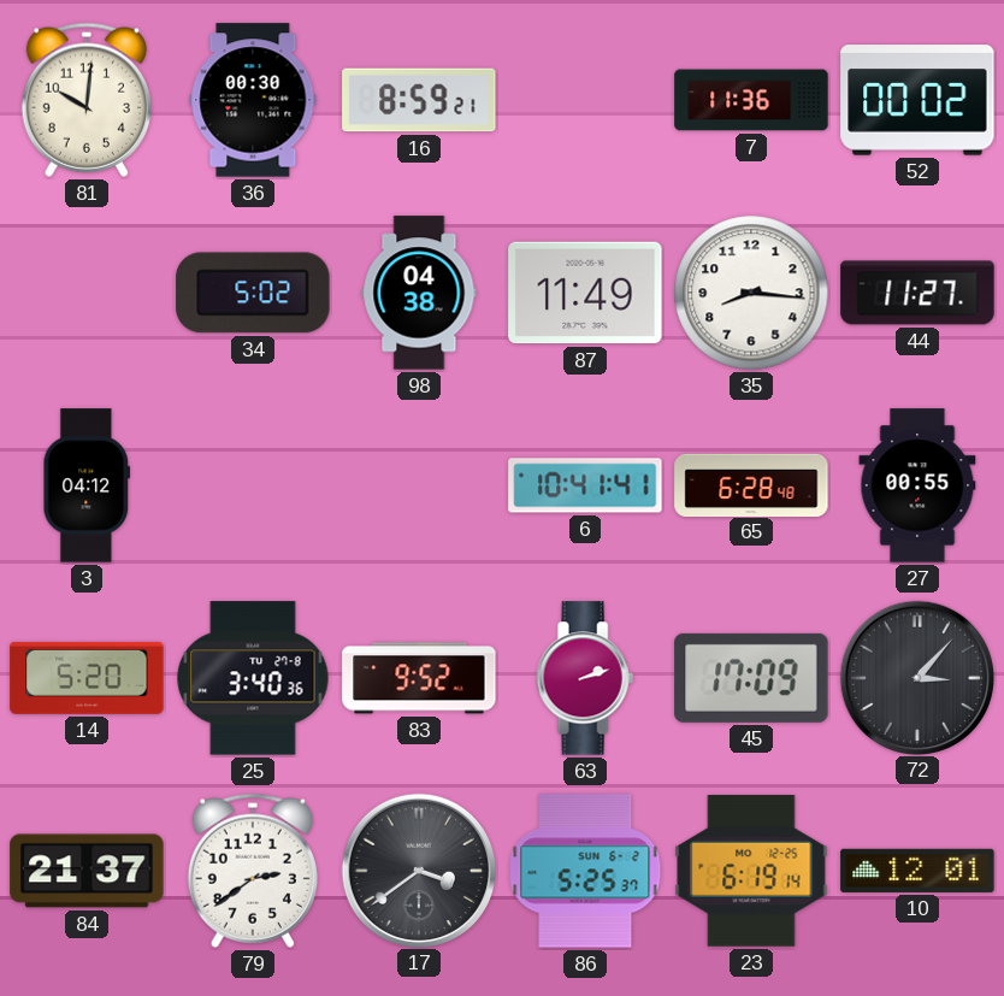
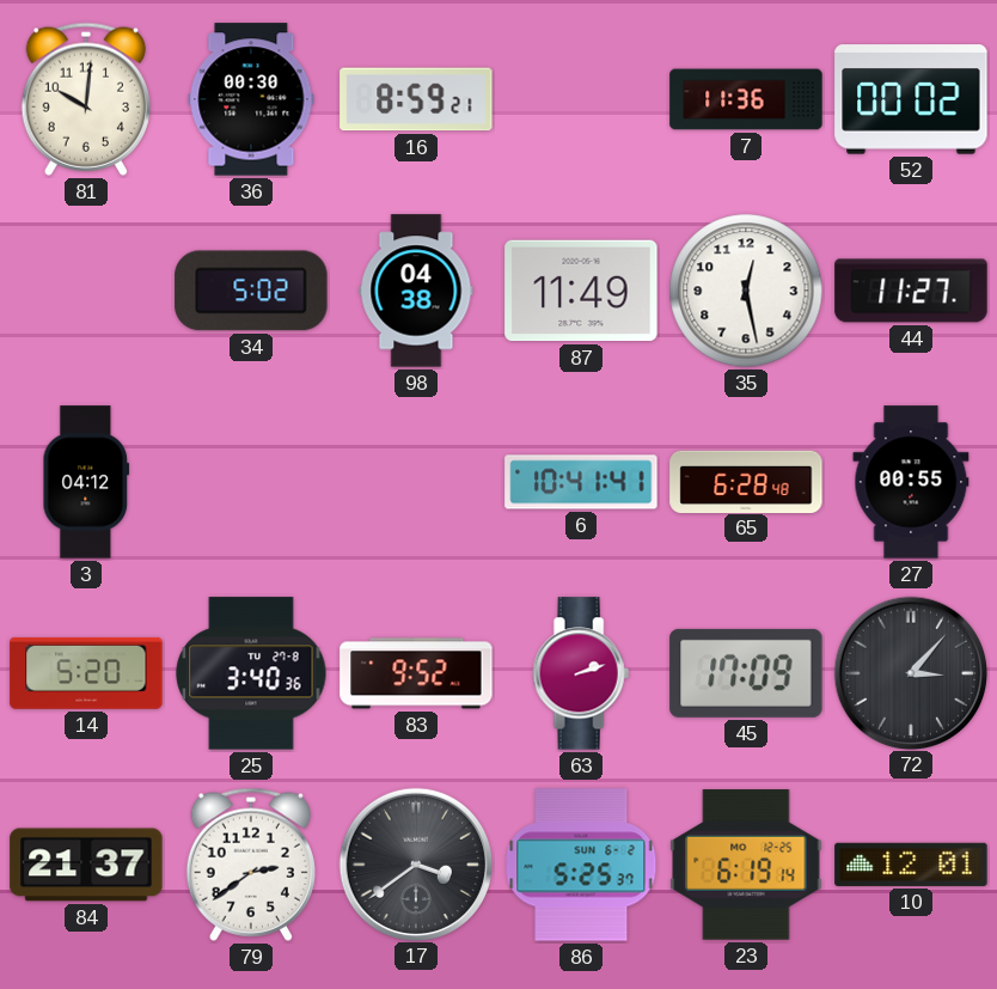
35: 8:16 -> 12:28
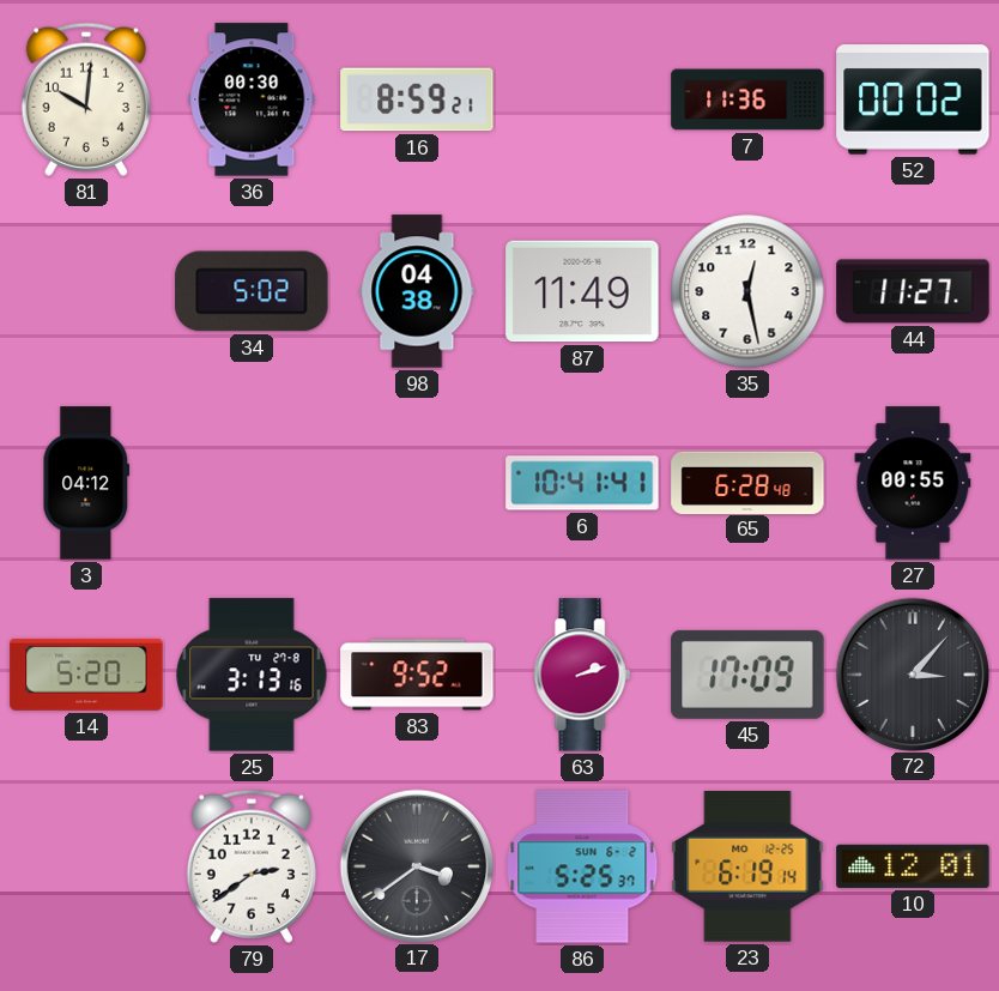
25: 3:40 -> 3:13
84: 21:37 -> none
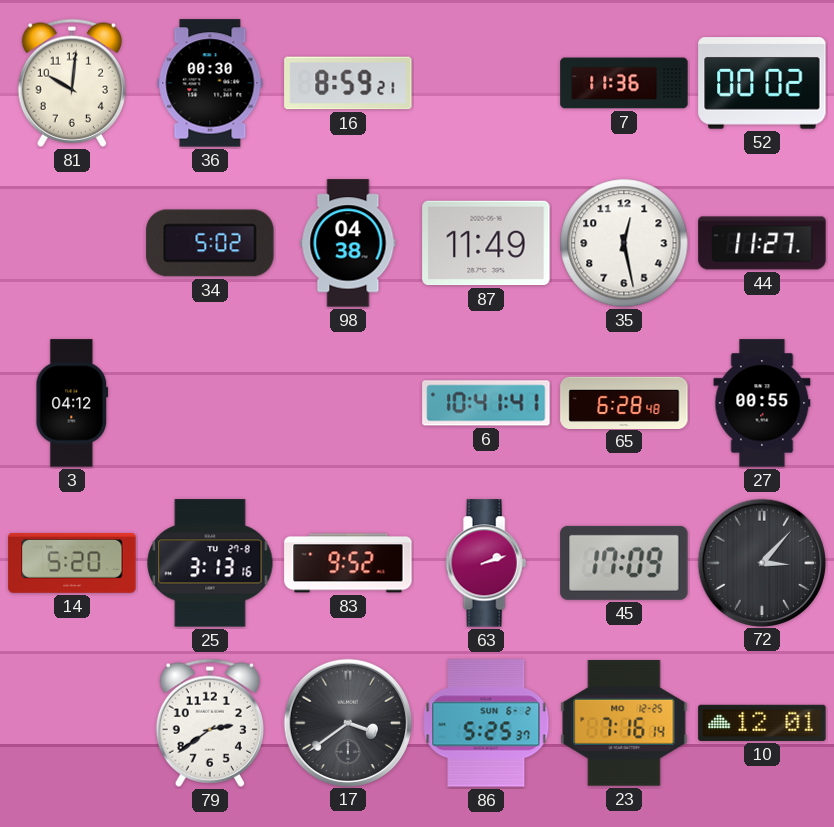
23: 6:19 -> 7:16
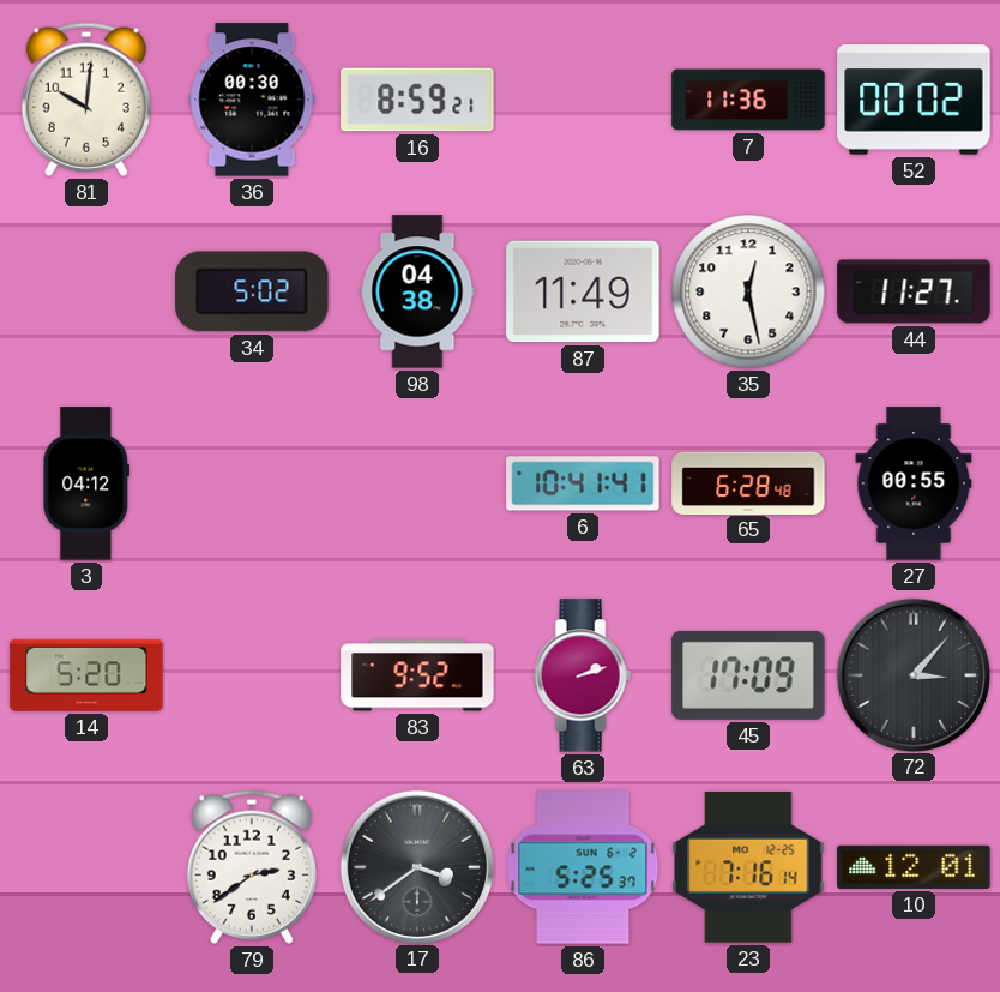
25: 3:13 -> none
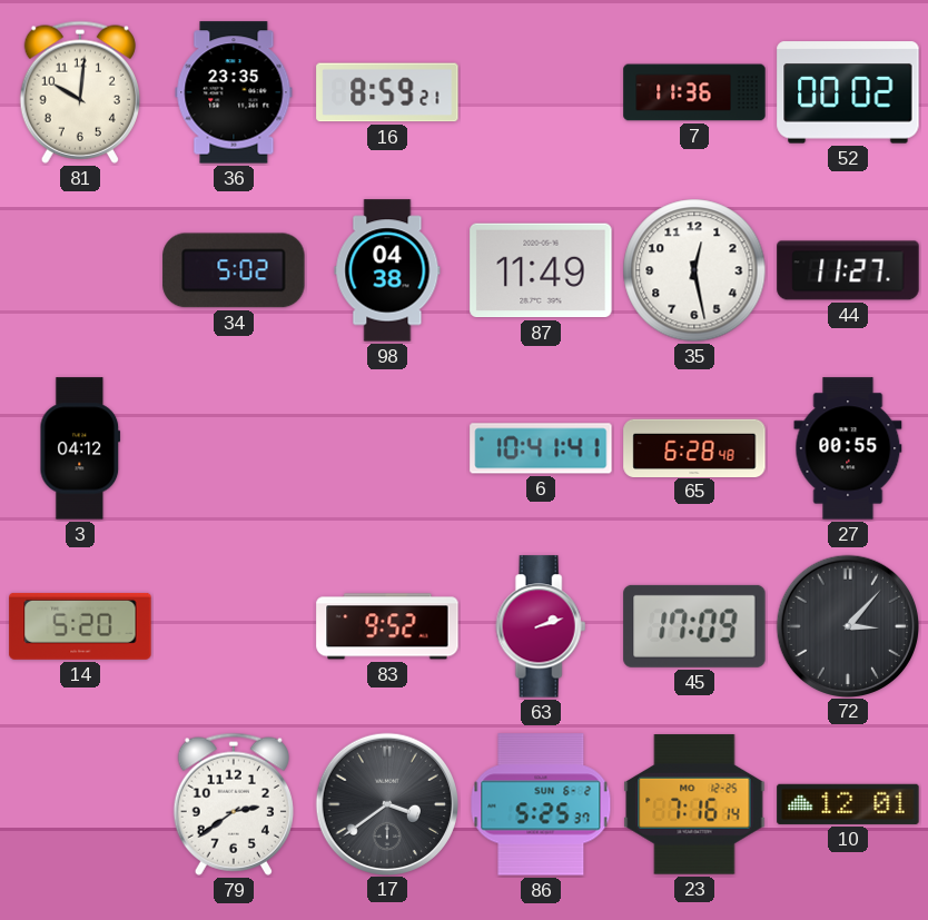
36: 00:30 -> 23:35
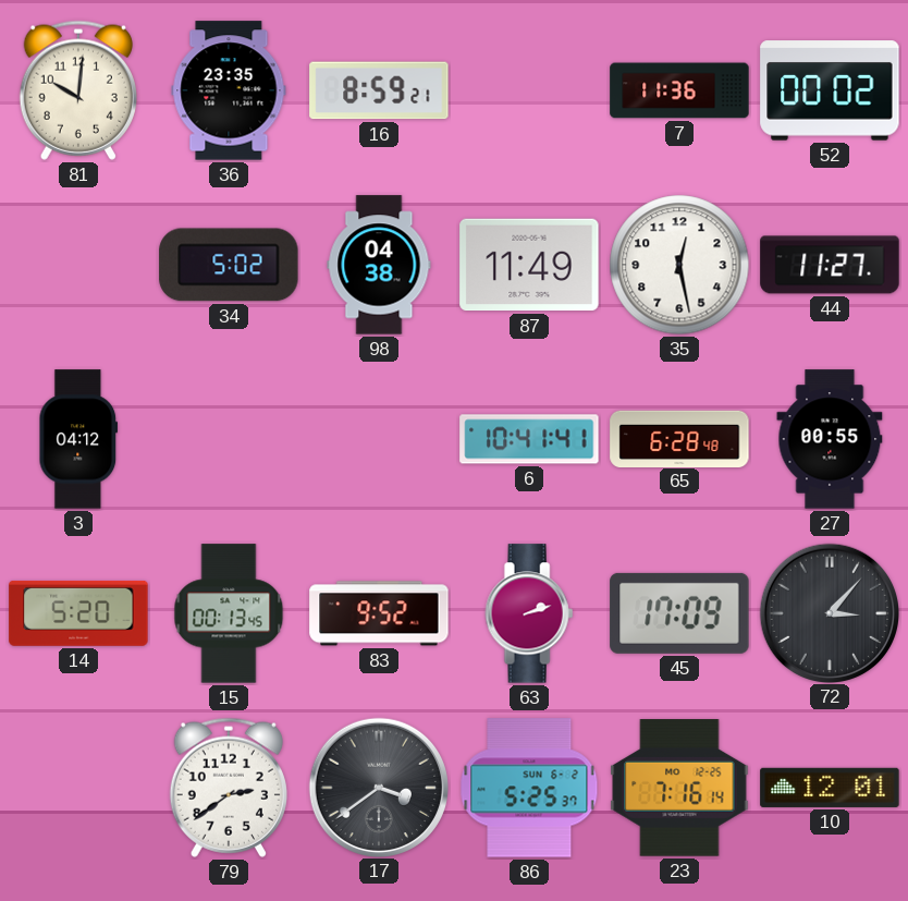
15: none -> 00:13
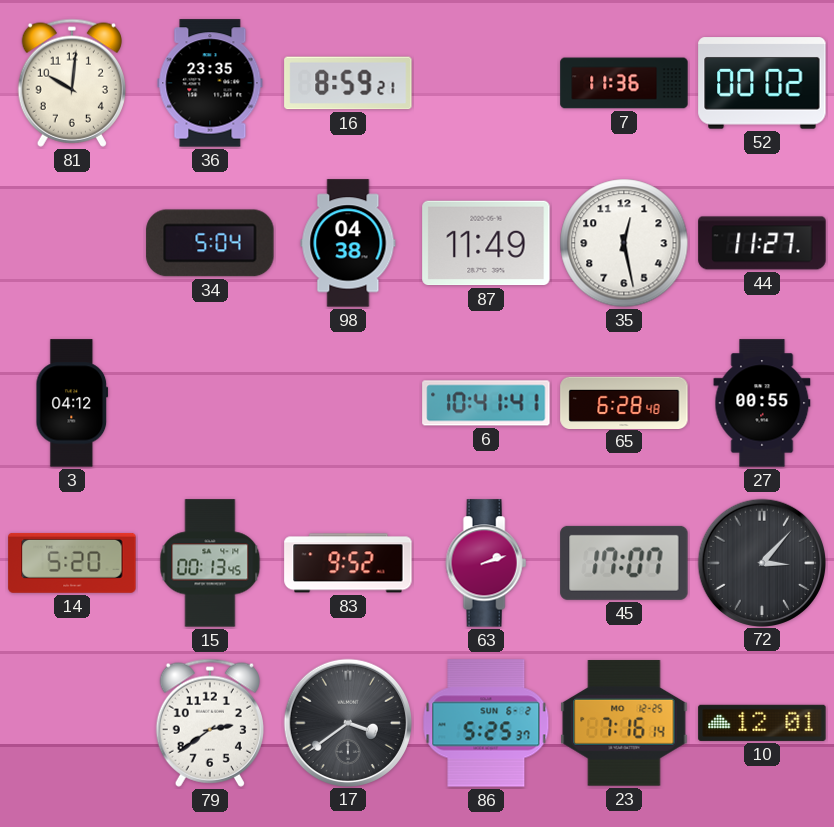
34: 5:02 -> 5:04
45: 17:09 -> 17:07
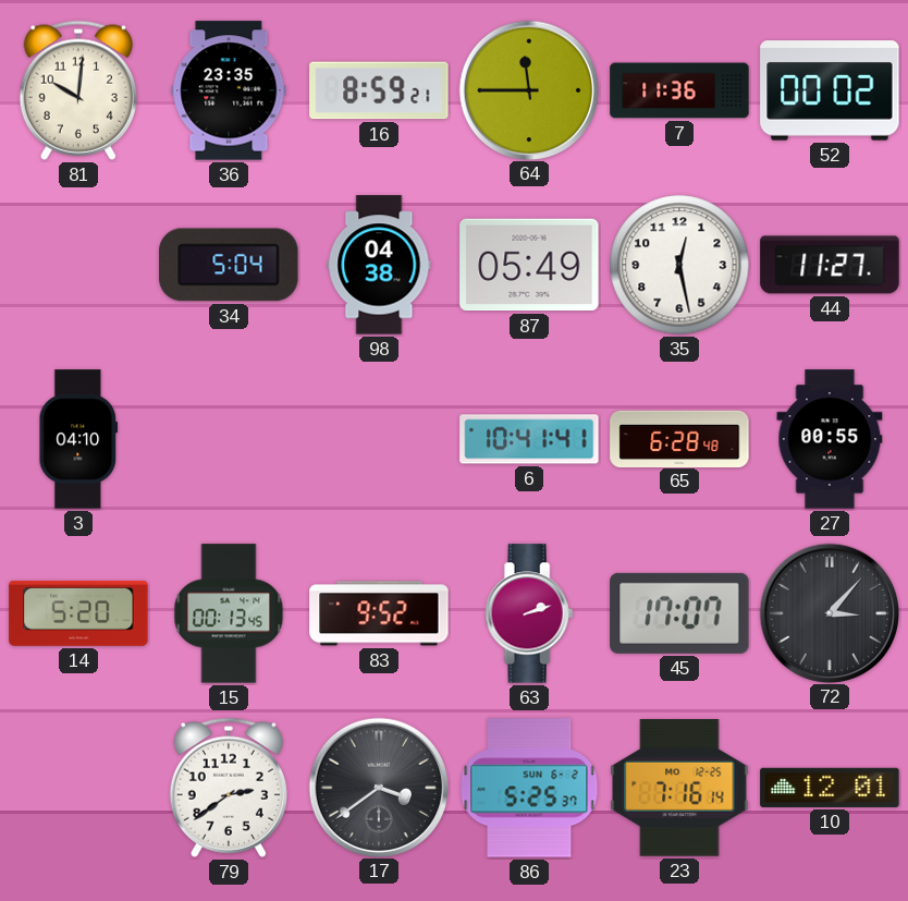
64: none -> 11:45
87: 11:49 -> 05:49
3: 04:12 -> 04:10
